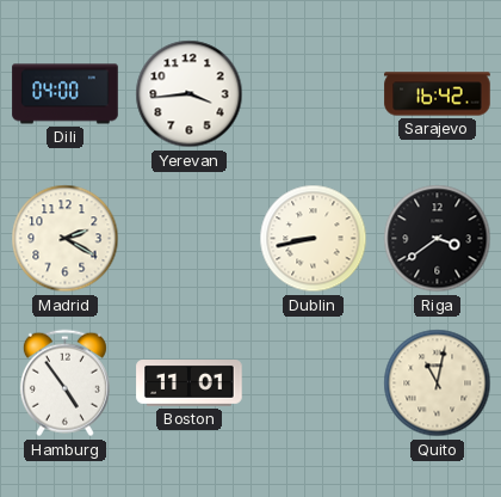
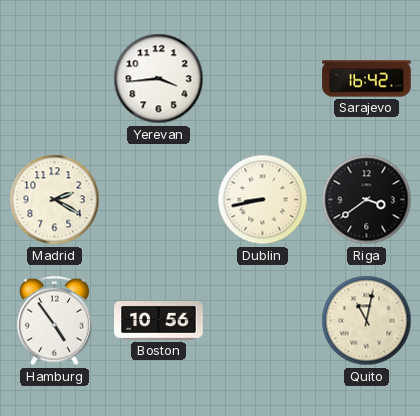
Dili: 04:00 -> none
Boston: 11:01 -> 10:56
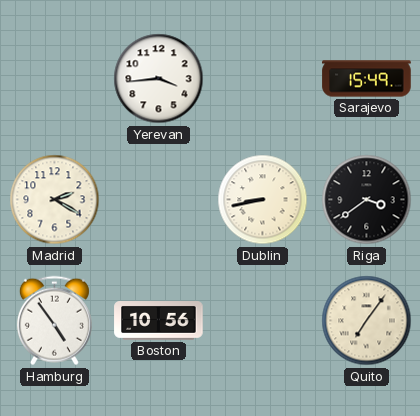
Sarajevo: 16:42 -> 15:49
Quito: 11:02 -> 7:06
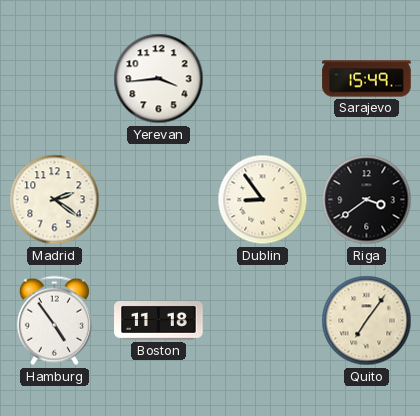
Madrid: 2:20 -> 2:21
Dublin: 8:43 -> 8:54
Boston: 10:56 -> 11:18
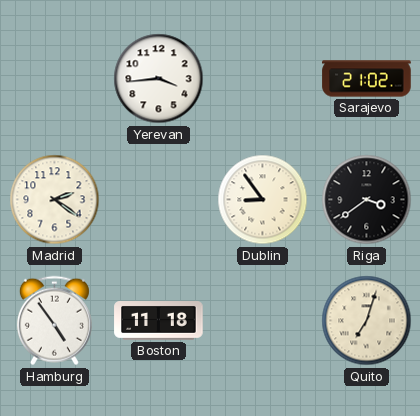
Sarajevo: 15:49 -> 21:02
Quito: 7:06 -> 7:03
